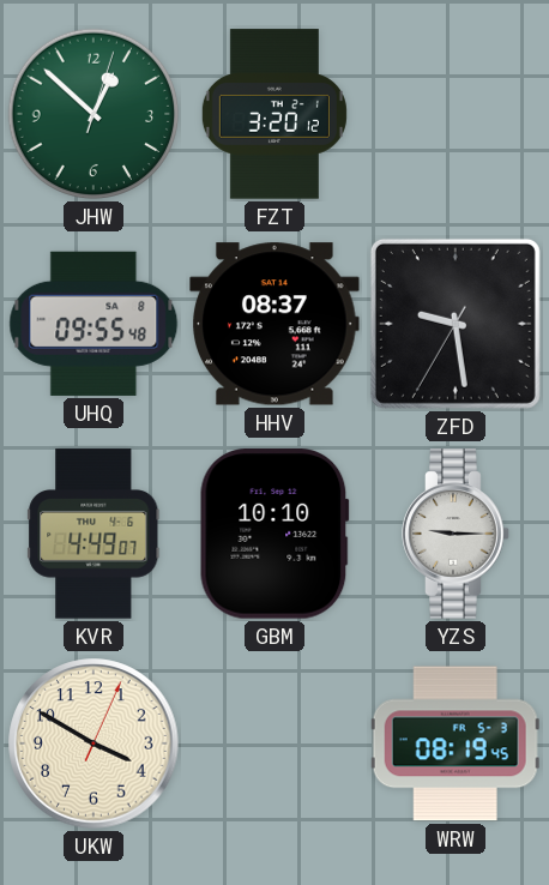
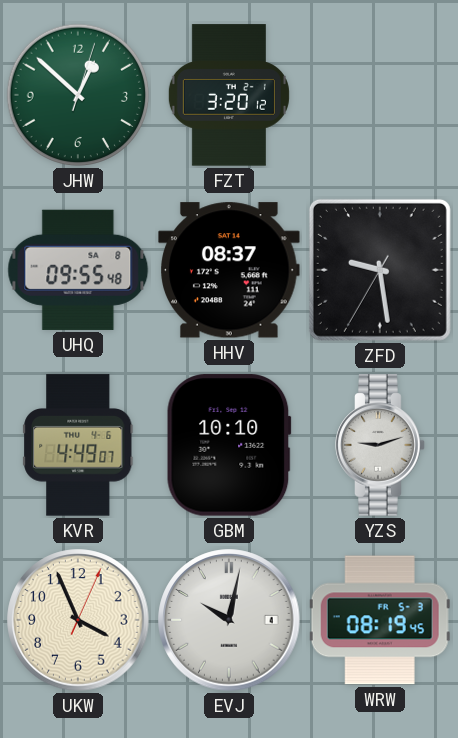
YZS: 9:15 -> 9:12
UKW: 3:50 -> 3:56
EVJ: none -> 10:02
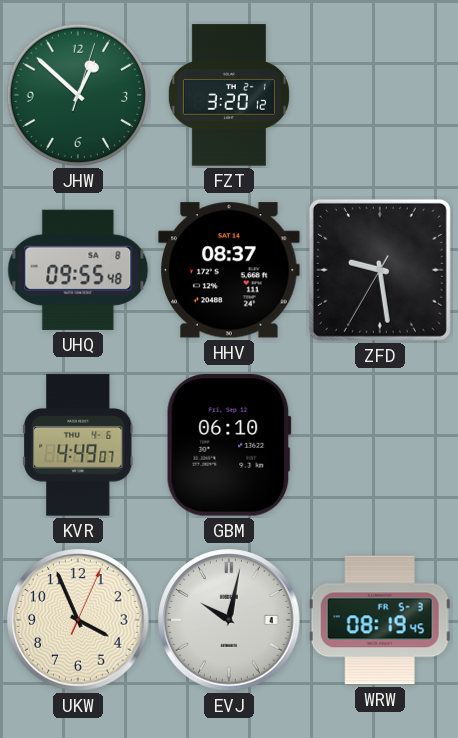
GBM: 10:10 -> 06:10
YZS: 9:12 -> none
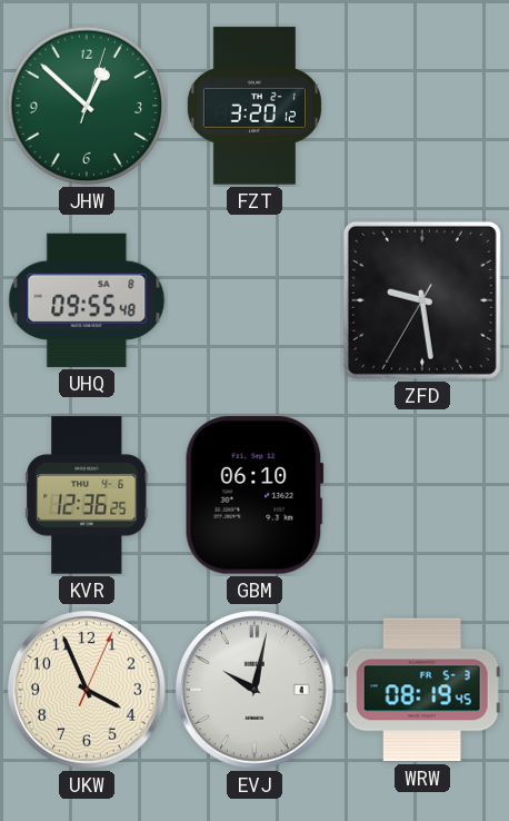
HHV: 08:37 -> none
KVR: 4:49 -> 12:36
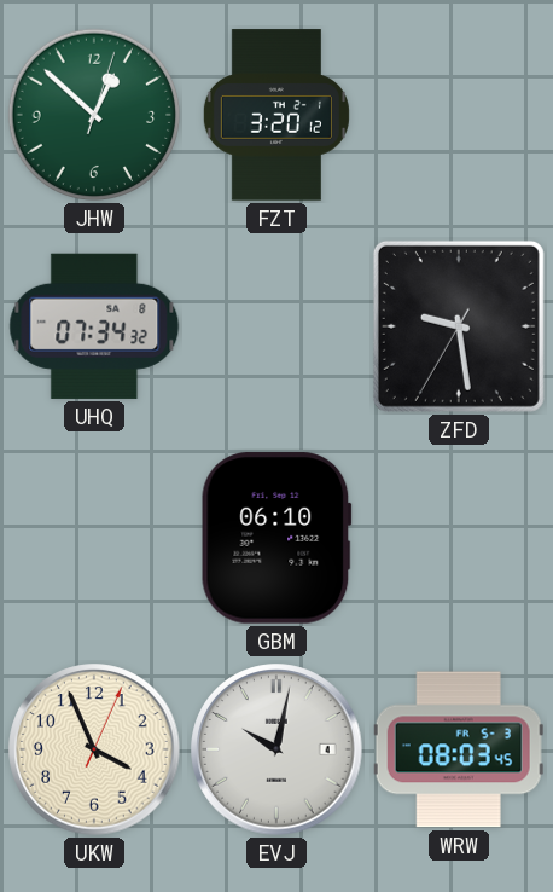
UHQ: 09:55 -> 07:34
KVR: 12:36 -> none
WRW: 08:19 -> 08:03
